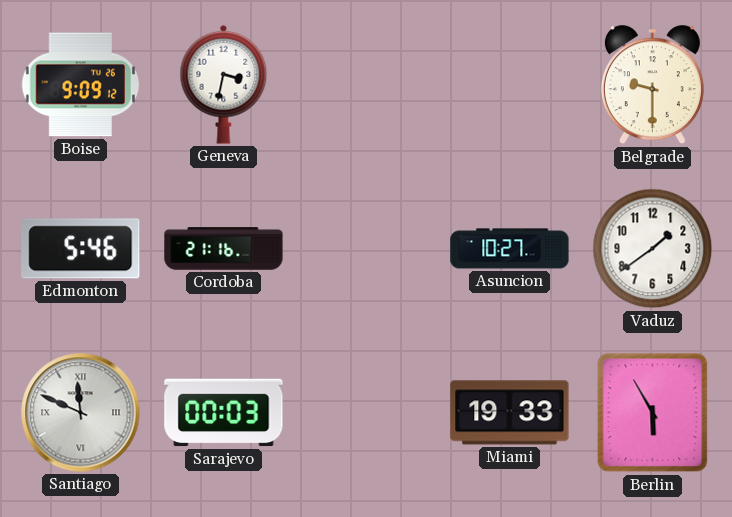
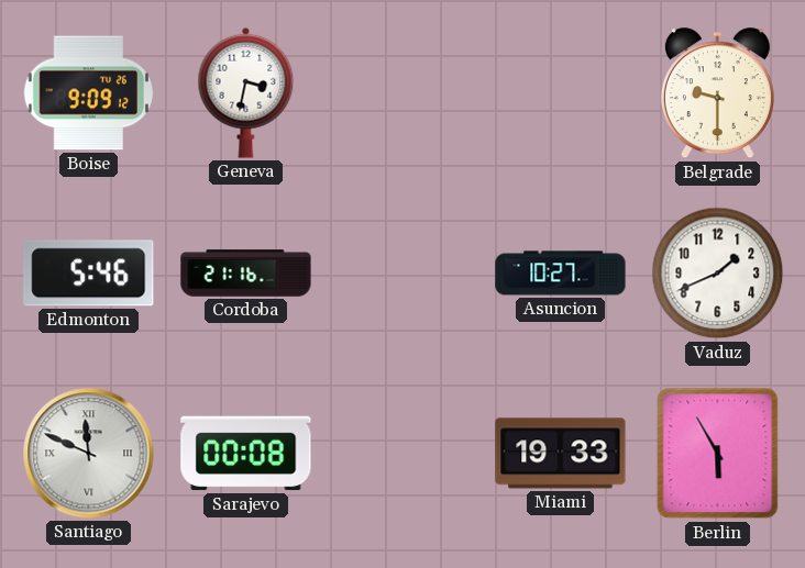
Vaduz: 1:39 -> 1:41
Sarajevo: 00:03 -> 00:08
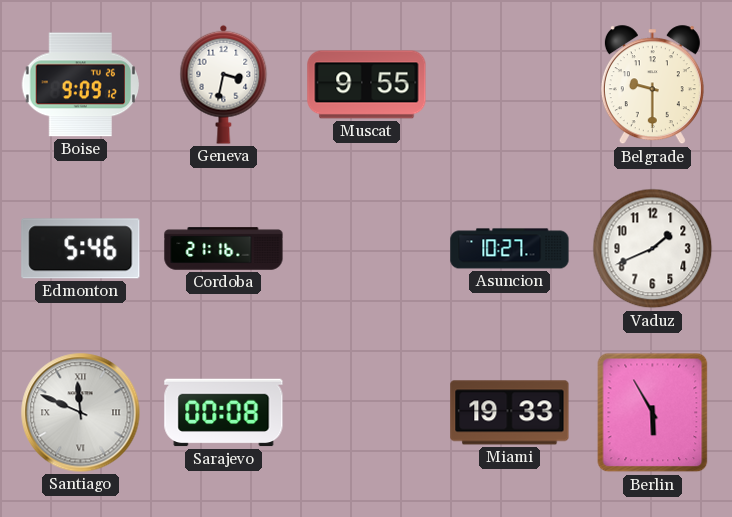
Muscat: none -> 9:55
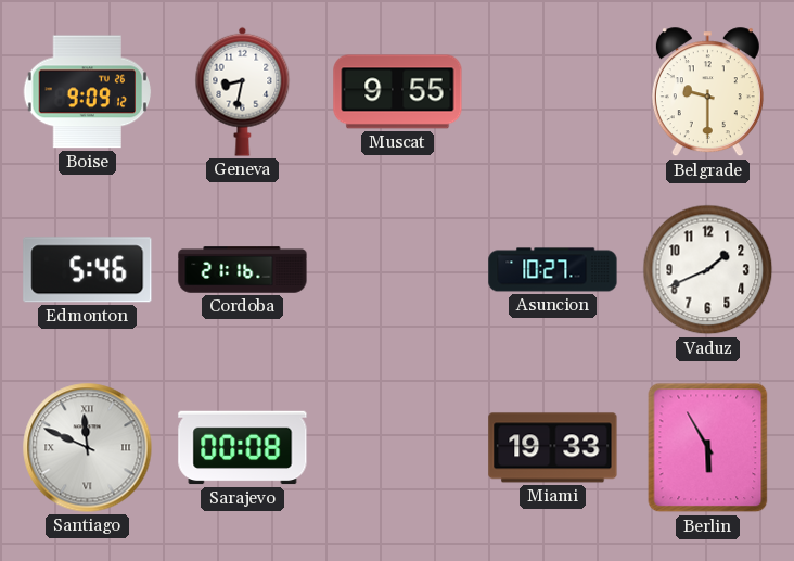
Geneva: 3:32 -> 8:32
